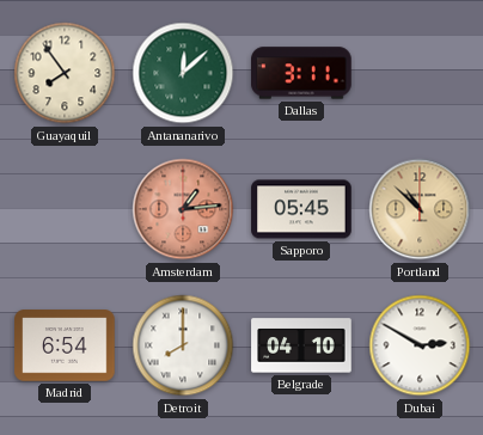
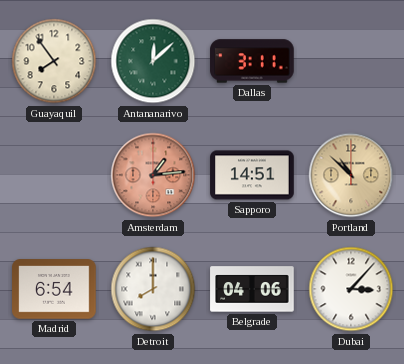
Sapporo: 05:45 -> 14:51
Belgrade: 04:10 -> 04:06
Dubai: 2:50 -> 3:07
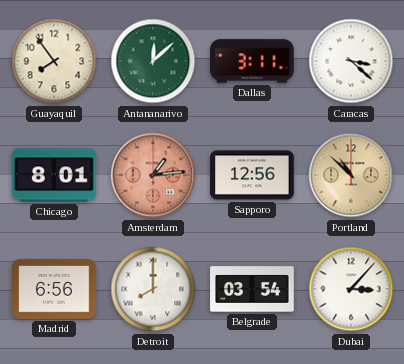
Caracas: none -> 3:22
Chicago: none -> 8:01
Sapporo: 14:51 -> 12:56
Madrid: 6:54 -> 6:56
Belgrade: 04:06 -> 03:54
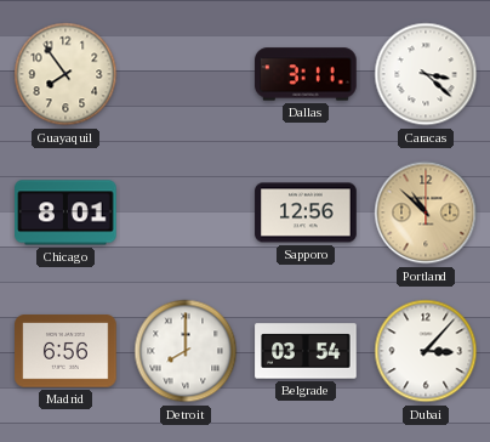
Antananarivo: 12:08 -> none
Amsterdam: 1:14 -> none
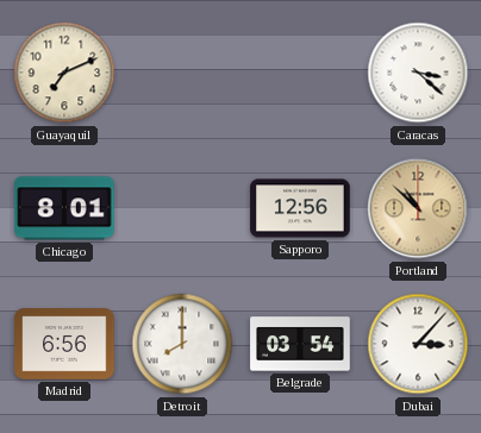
Guayaquil: 7:54 -> 7:11
Dallas: 3:11 -> none
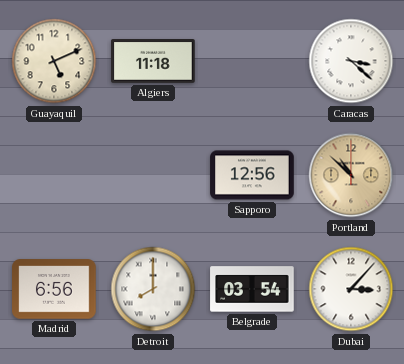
Guayaquil: 7:11 -> 5:11
Algiers: none -> 11:18
Chicago: 8:01 -> none
